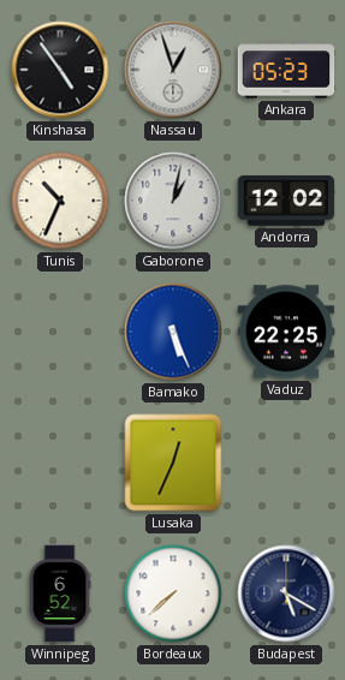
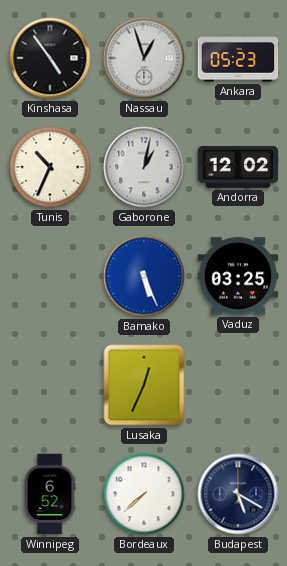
Vaduz: 22:25 -> 03:25
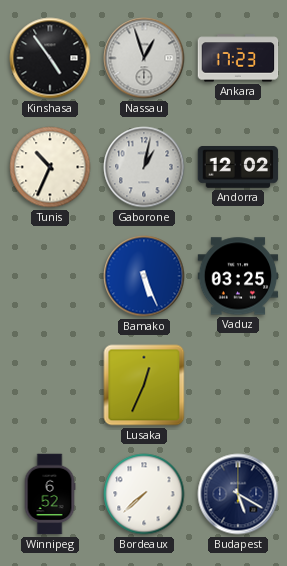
Ankara: 05:23 -> 17:23
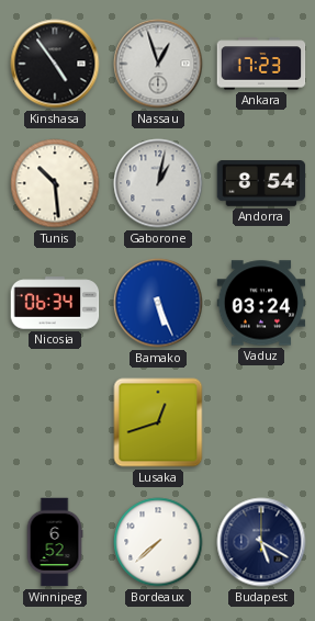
Tunis: 10:34 -> 10:29
Andorra: 12:02 -> 8:54
Nicosia: none -> 06:34
Vaduz: 03:25 -> 03:24
Lusaka: 12:34 -> 12:42
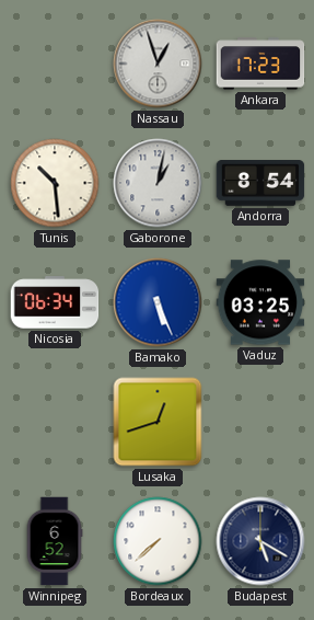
Kinshasa: 4:54 -> none
Vaduz: 03:24 -> 03:25
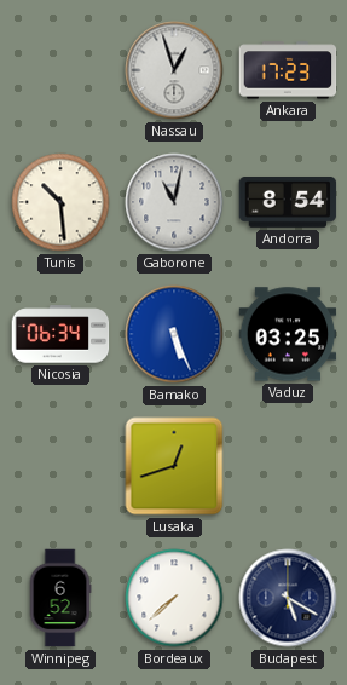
Gaborone: 1:02 -> 11:02
